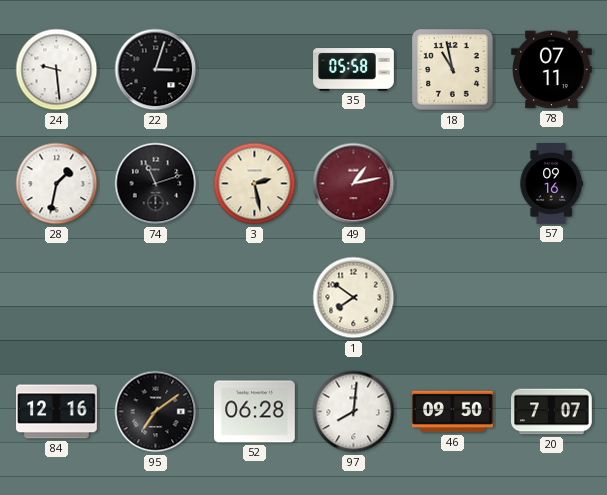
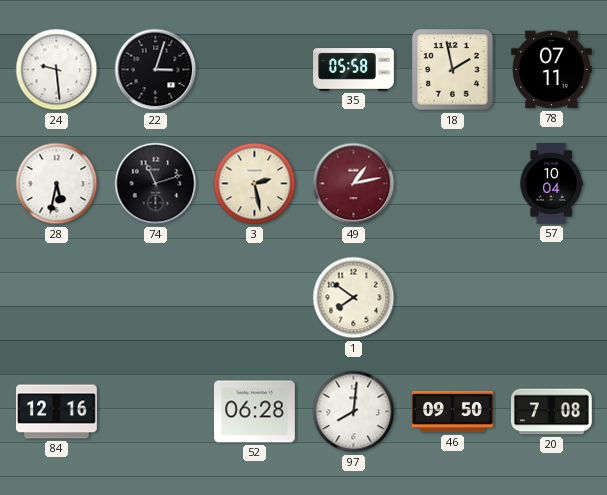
18: 10:58 -> 1:58
28: 1:32 -> 5:32
57: 09:16 -> 10:04
95: 7:09 -> none
20: 7:07 -> 7:08
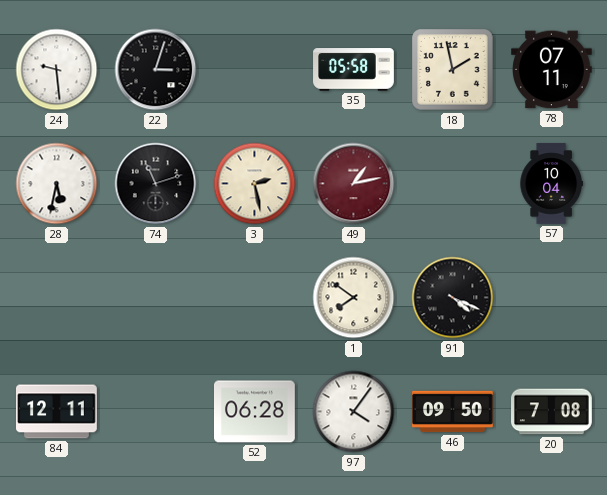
91: none -> 4:19
84: 12:16 -> 12:11
97: 8:01 -> 4:06
